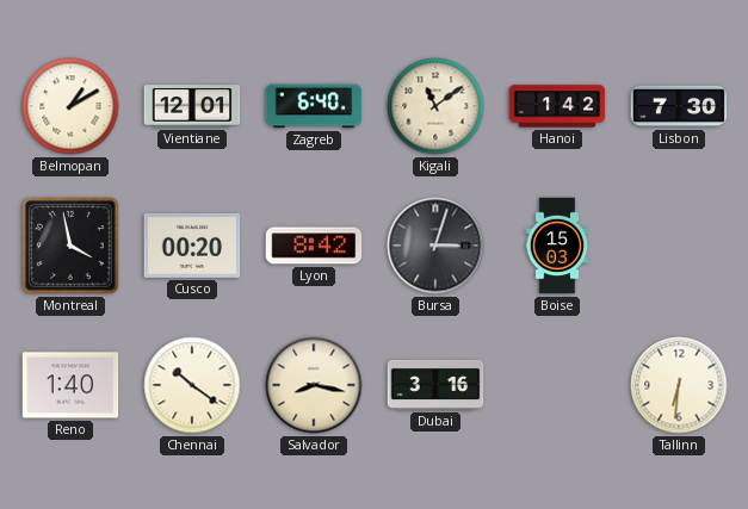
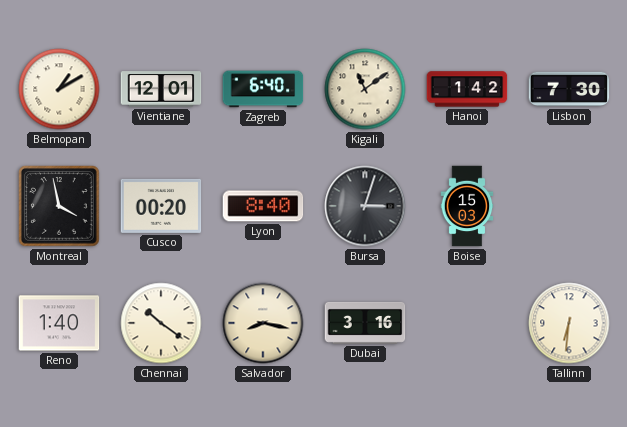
Lyon: 8:42 -> 8:40
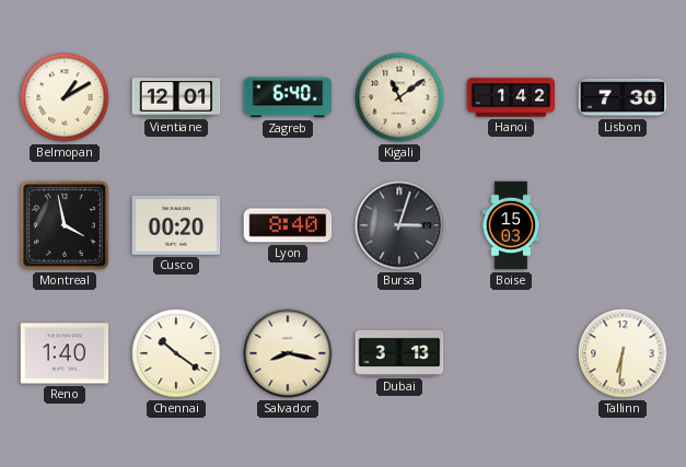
Dubai: 3:16 -> 3:13
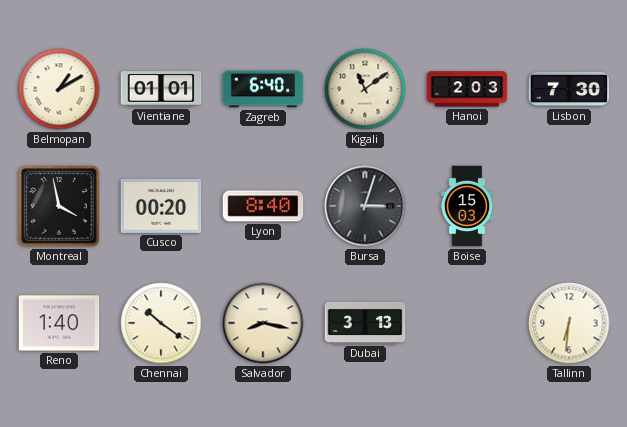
Vientiane: 12:01 -> 01:01
Hanoi: 1:42 -> 2:03
